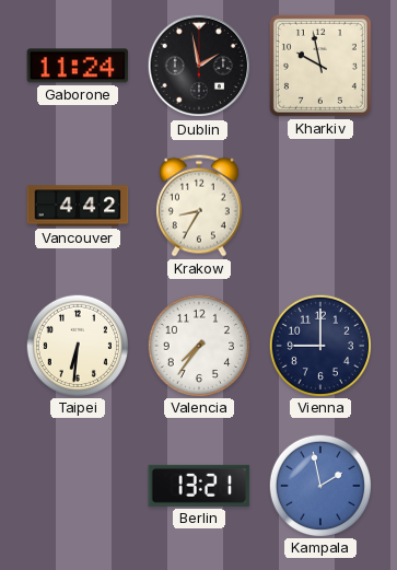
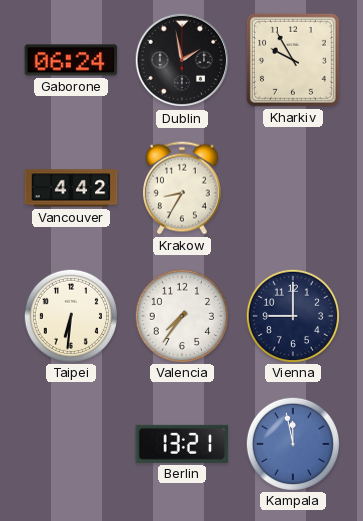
Gaborone: 11:24 -> 06:24
Kharkiv: 9:58 -> 9:55
Kampala: 1:58 -> 11:58
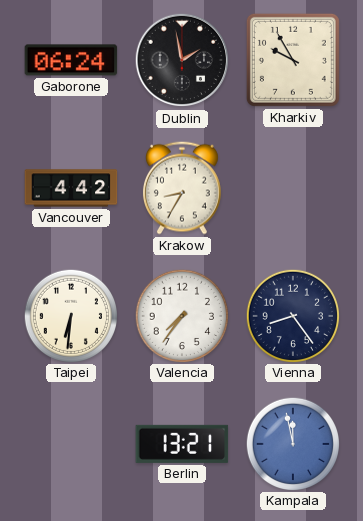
Vienna: 9:00 -> 8:24
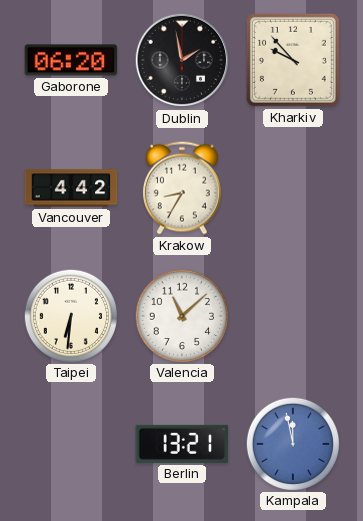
Gaborone: 06:24 -> 06:20
Kharkiv: 9:55 -> 9:53
Valencia: 7:36 -> 11:08
Vienna: 8:24 -> none
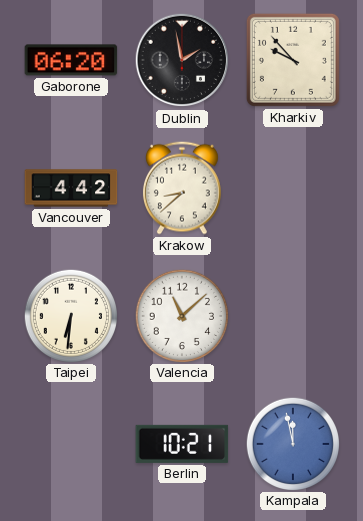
Krakow: 8:35 -> 8:38
Berlin: 13:21 -> 10:21
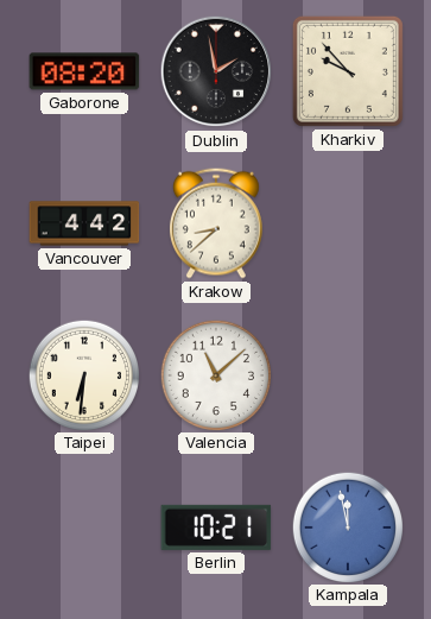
Gaborone: 06:20 -> 08:20
